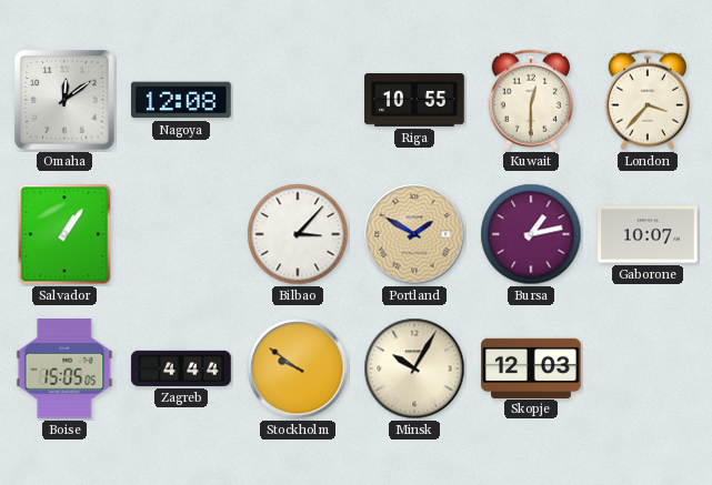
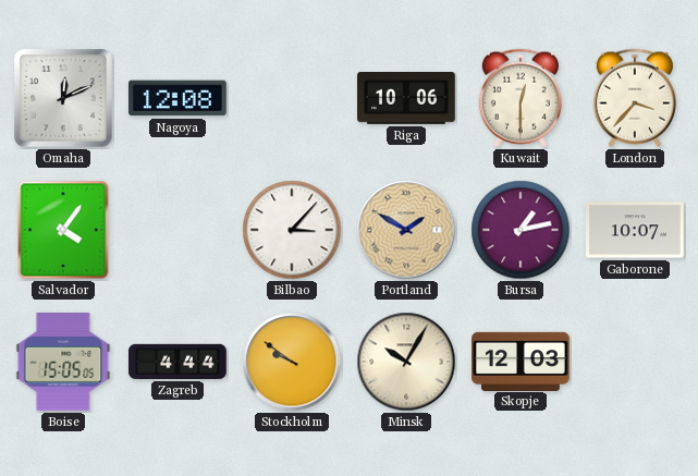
Omaha: 12:09 -> 12:11
Riga: 10:55 -> 10:06
Salvador: 1:06 -> 4:06
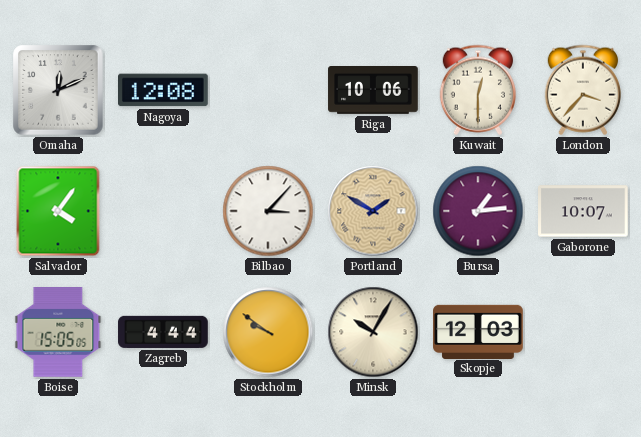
Bursa: 1:13 -> 1:14
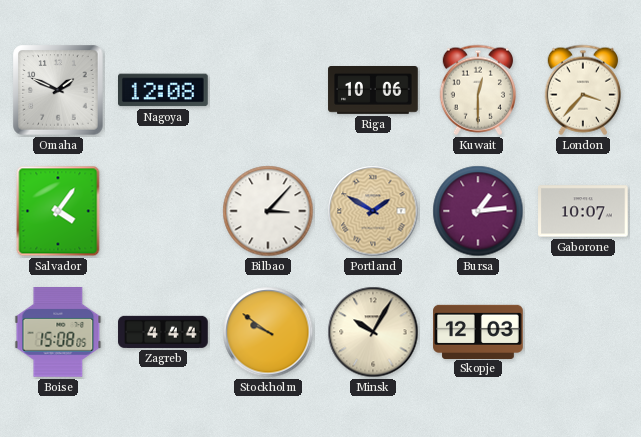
Omaha: 12:11 -> 1:49
Boise: 15:05 -> 15:08
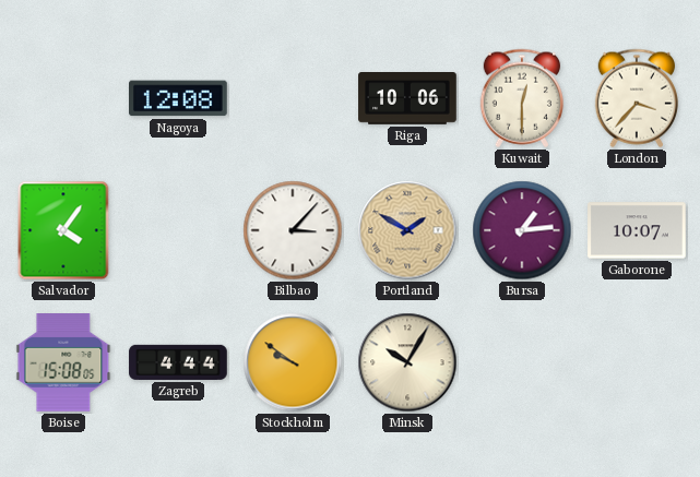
Omaha: 1:49 -> none
Skopje: 12:03 -> none
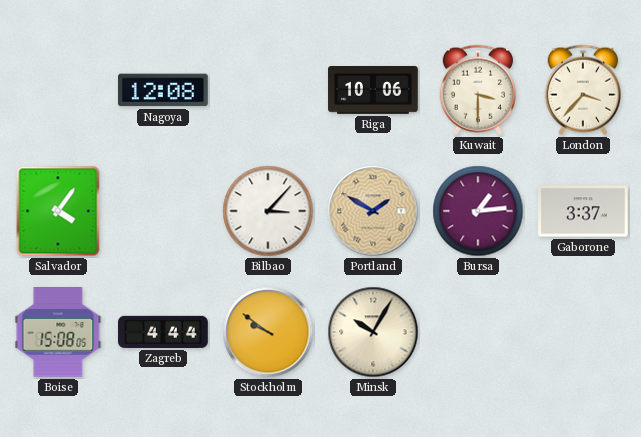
Kuwait: 12:30 -> 3:30
Gaborone: 10:07 -> 3:37
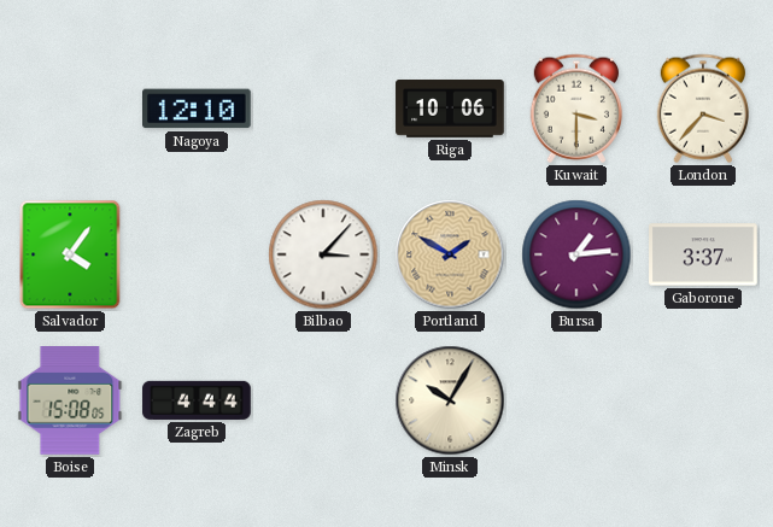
Nagoya: 12:08 -> 12:10
Stockholm: 9:51 -> none
